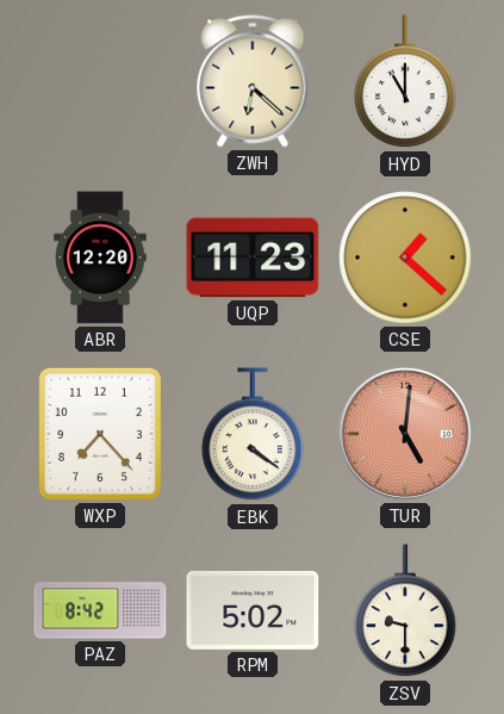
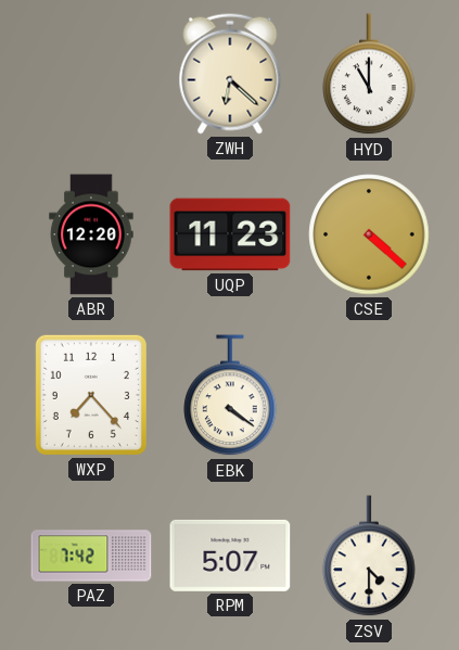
CSE: 1:22 -> 4:22
TUR: 5:01 -> none
PAZ: 8:42 -> 7:42
RPM: 5:02 -> 5:07
ZSV: 9:30 -> 4:30
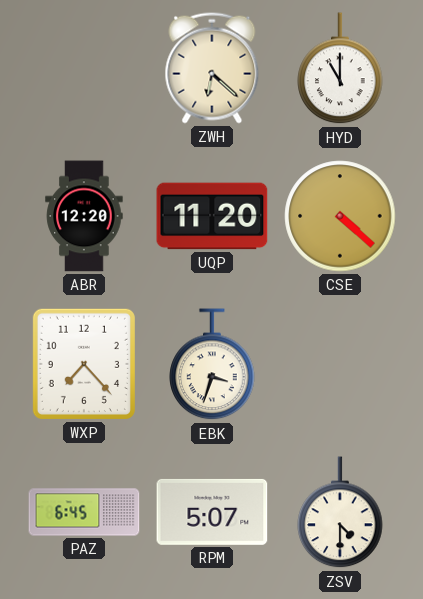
UQP: 11:23 -> 11:20
EBK: 4:21 -> 3:33
PAZ: 7:42 -> 6:45
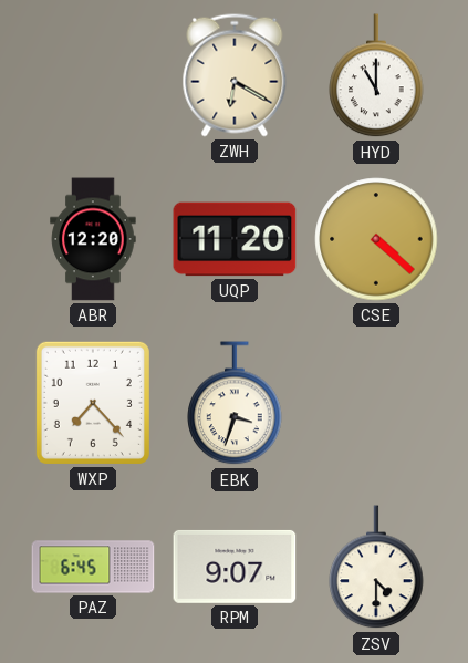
ZWH: 6:22 -> 6:20
RPM: 5:07 -> 9:07
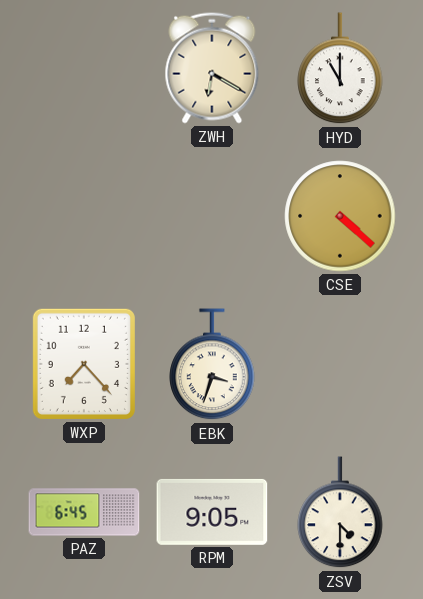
ABR: 12:20 -> none
UQP: 11:20 -> none
RPM: 9:07 -> 9:05
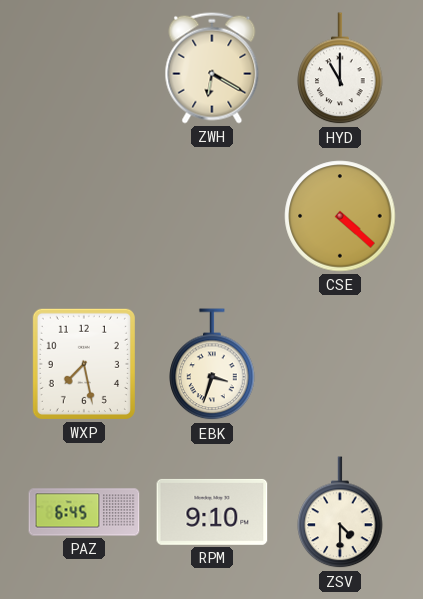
WXP: 7:23 -> 7:28
RPM: 9:05 -> 9:10
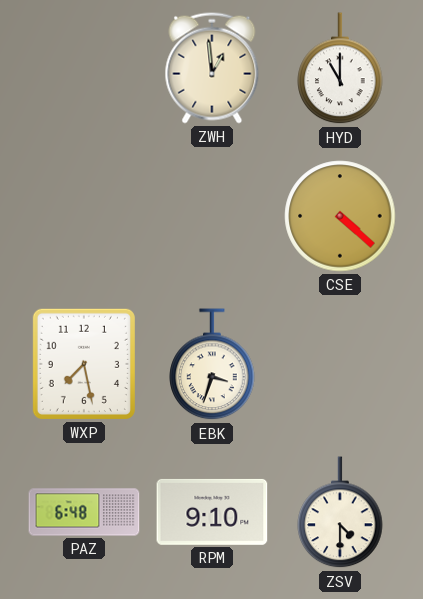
ZWH: 6:20 -> 12:59
PAZ: 6:45 -> 6:48
